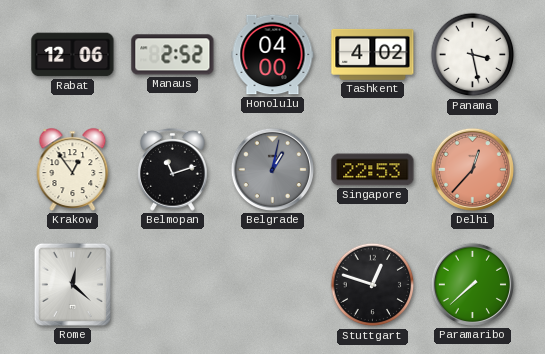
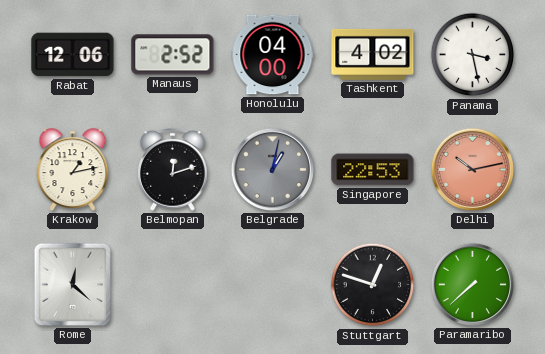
Krakow: 12:54 -> 1:13
Belmopan: 11:12 -> 12:12
Delhi: 12:37 -> 10:13
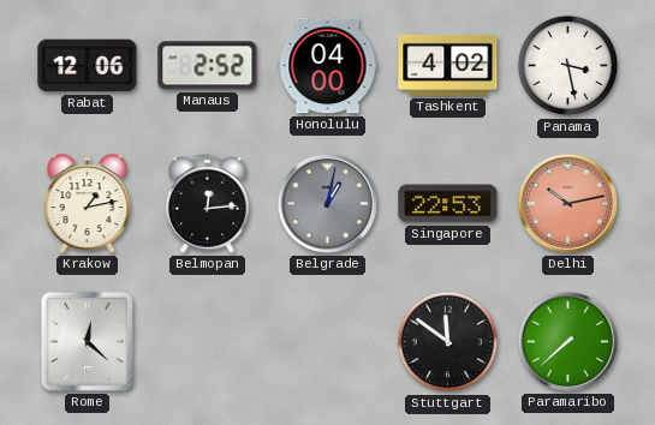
Belmopan: 12:12 -> 12:14
Stuttgart: 12:48 -> 11:51
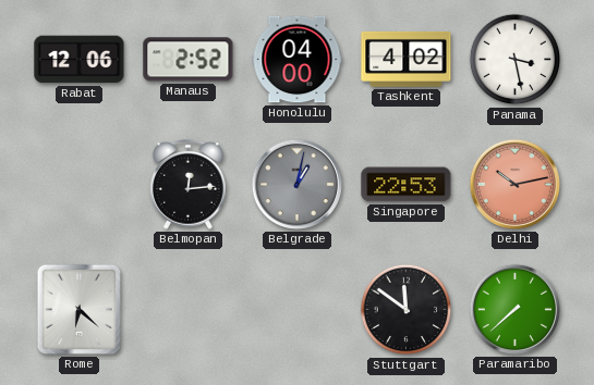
Krakow: 1:13 -> none
Rome: 12:22 -> 6:22
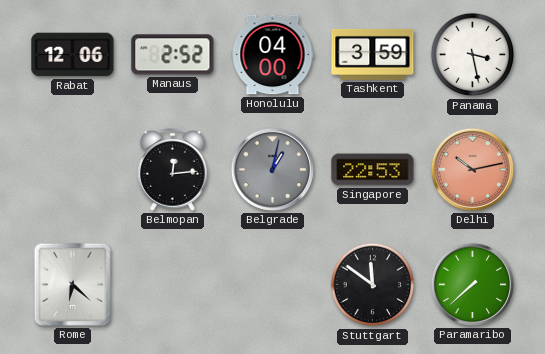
Tashkent: 4:02 -> 3:59
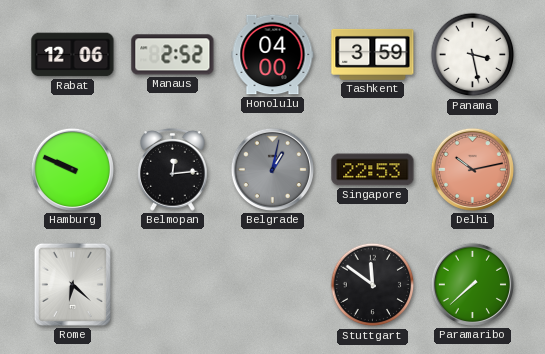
Hamburg: none -> 9:49
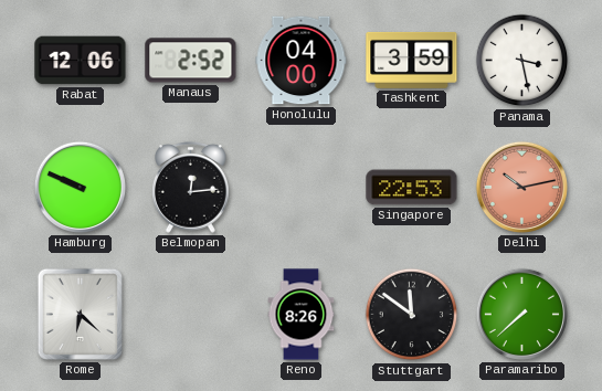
Belgrade: 1:02 -> none
Reno: none -> 8:26
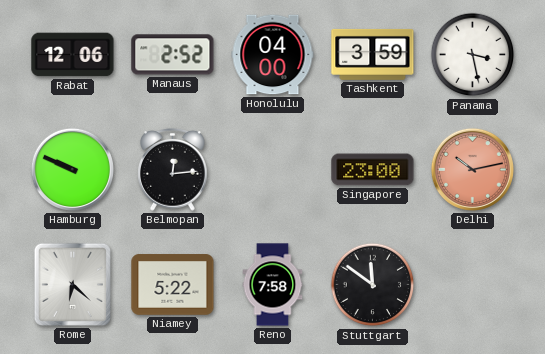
Singapore: 22:53 -> 23:00
Niamey: none -> 5:22
Reno: 8:26 -> 7:58
Paramaribo: 7:38 -> none
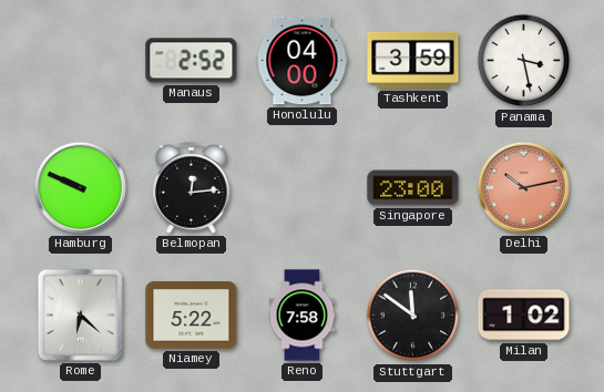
Rabat: 12:06 -> none
Milan: none -> 1:02
